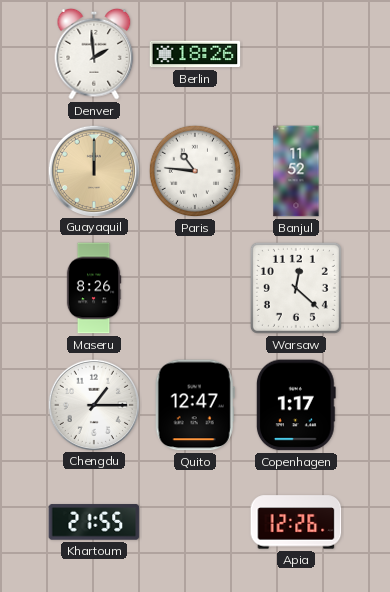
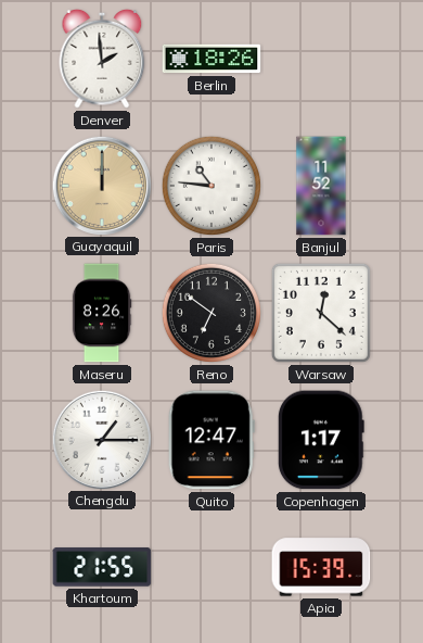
Reno: none -> 6:51
Apia: 12:26 -> 15:39
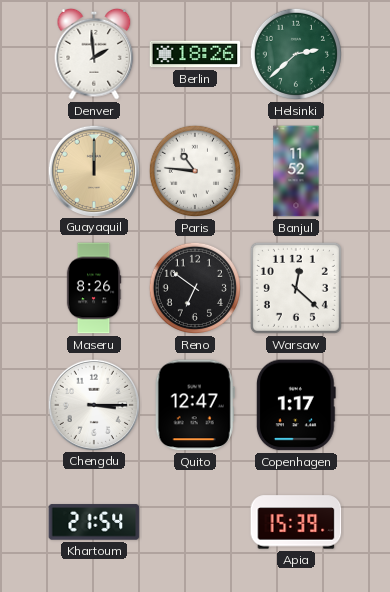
Helsinki: none -> 2:38
Chengdu: 1:15 -> 3:15
Khartoum: 21:55 -> 21:54
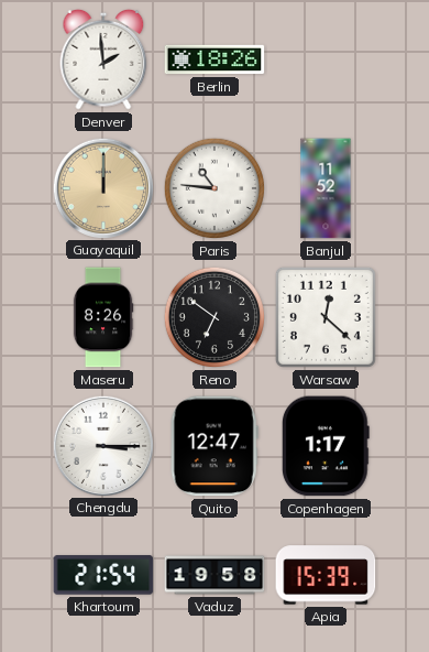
Helsinki: 2:38 -> none
Vaduz: none -> 19:58
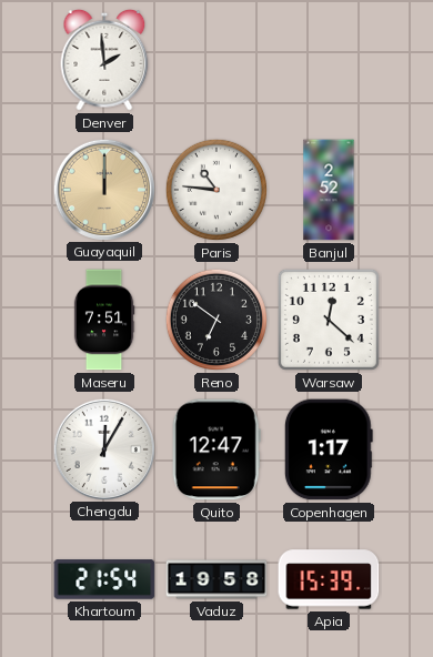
Berlin: 18:26 -> none
Banjul: 11:52 -> 2:52
Maseru: 8:26 -> 7:51
Chengdu: 3:15 -> 12:05
